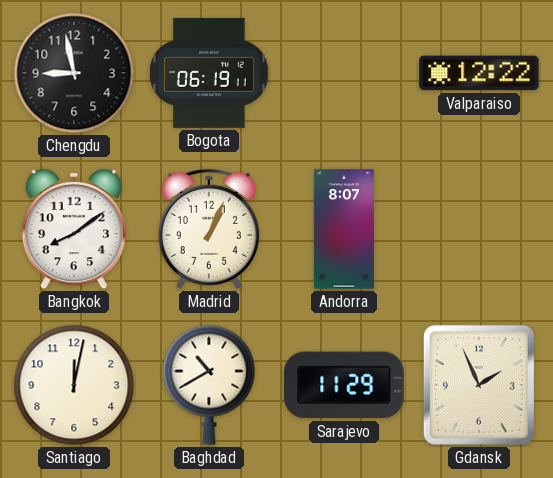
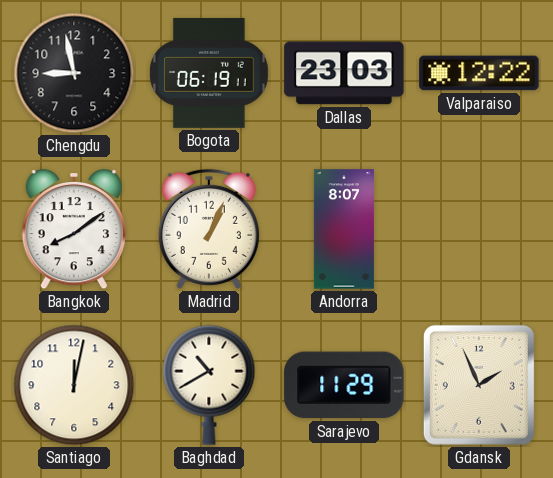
Dallas: none -> 23:03
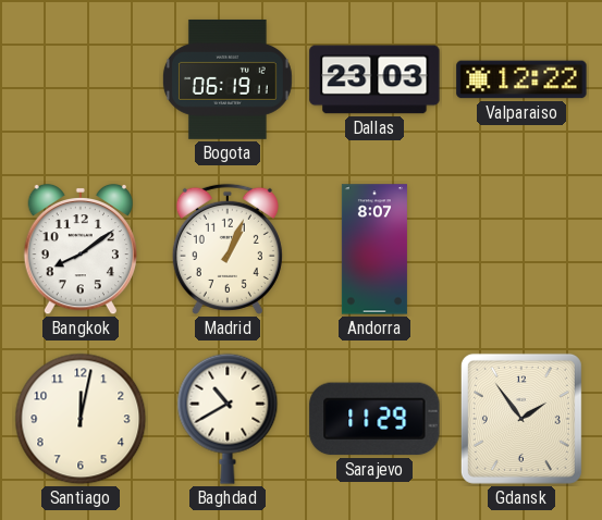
Chengdu: 8:58 -> none
Gdansk: 1:56 -> 1:54
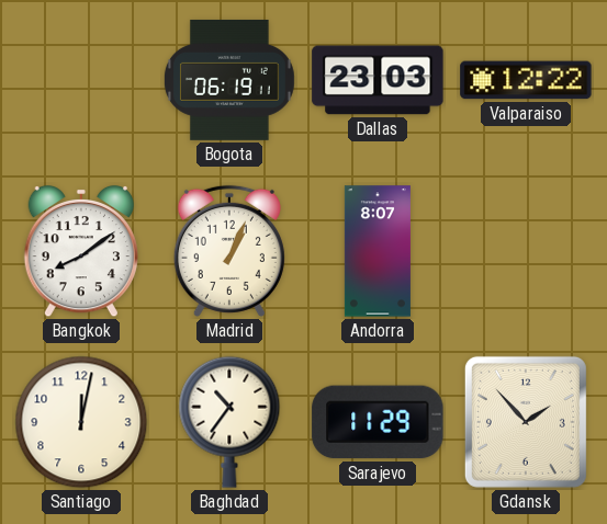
Baghdad: 10:40 -> 10:36
Gdansk: 1:54 -> 1:53
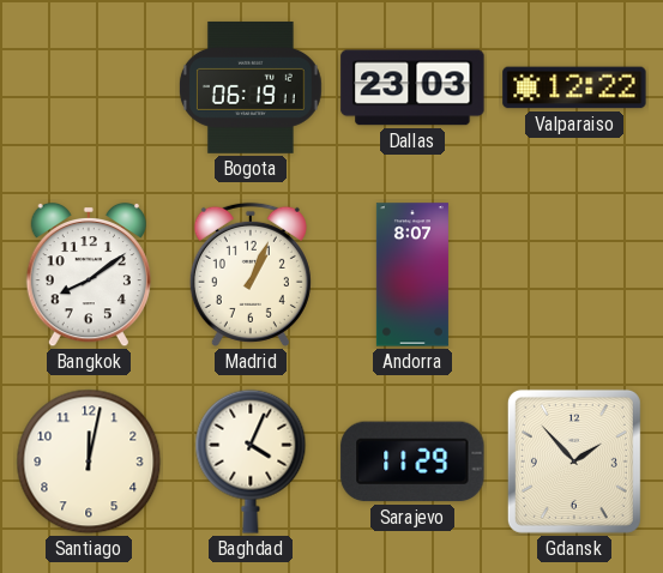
Baghdad: 10:36 -> 4:04
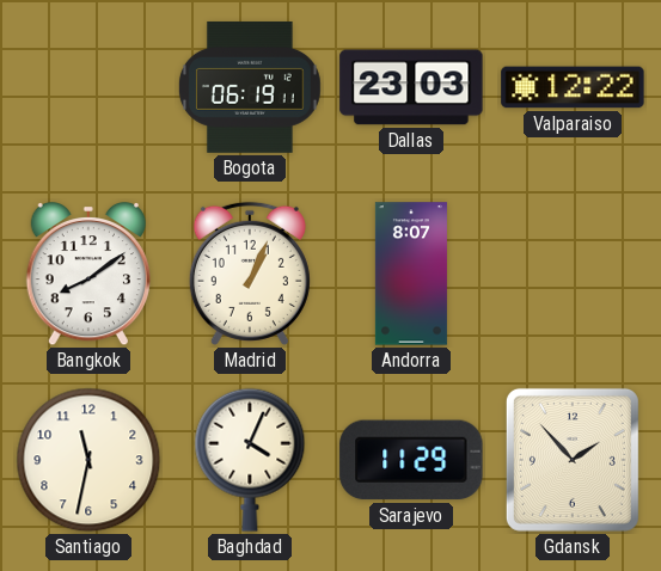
Santiago: 12:02 -> 11:32
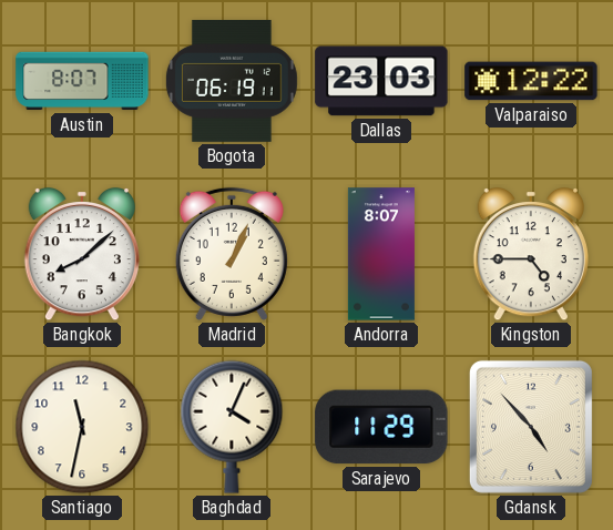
Austin: none -> 8:07
Bangkok: 8:09 -> 8:08
Kingston: none -> 4:45
Gdansk: 1:53 -> 4:53
